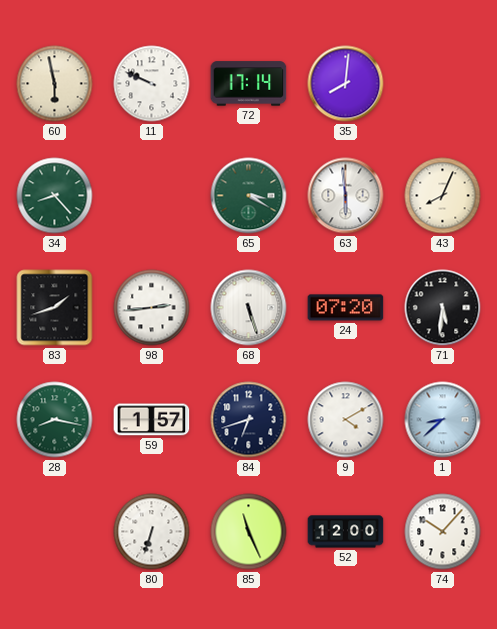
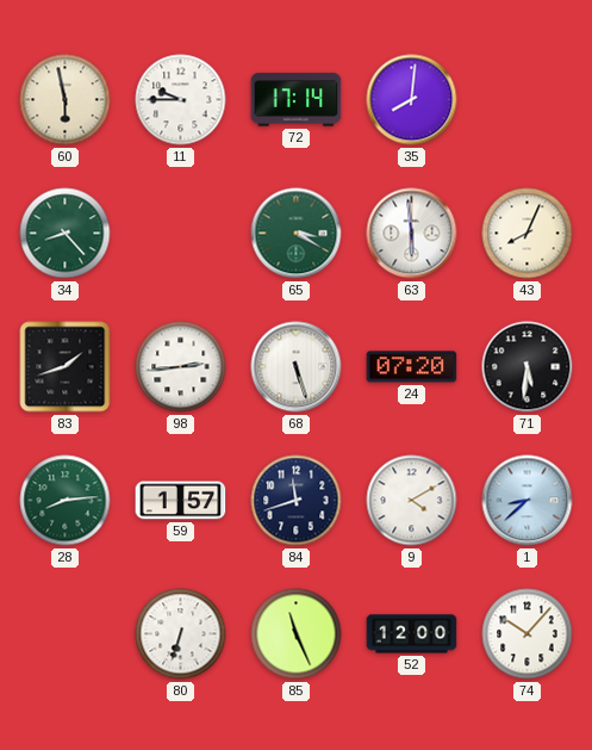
11: 9:49 -> 9:45
28: 8:17 -> 8:14
84: 6:42 -> 11:42
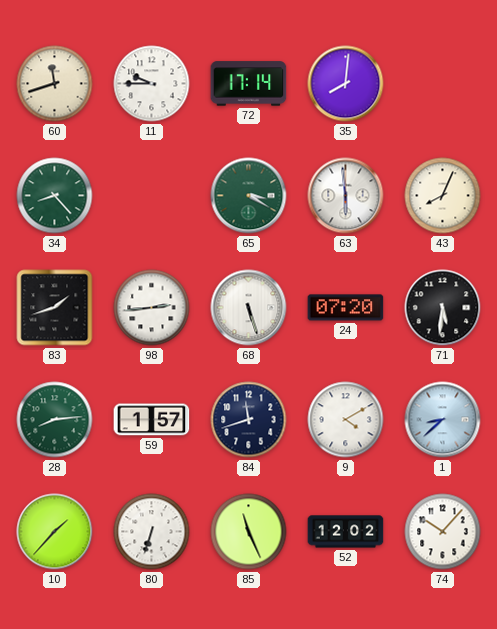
60: 5:58 -> 11:42
10: none -> 1:37
52: 12:00 -> 12:02
